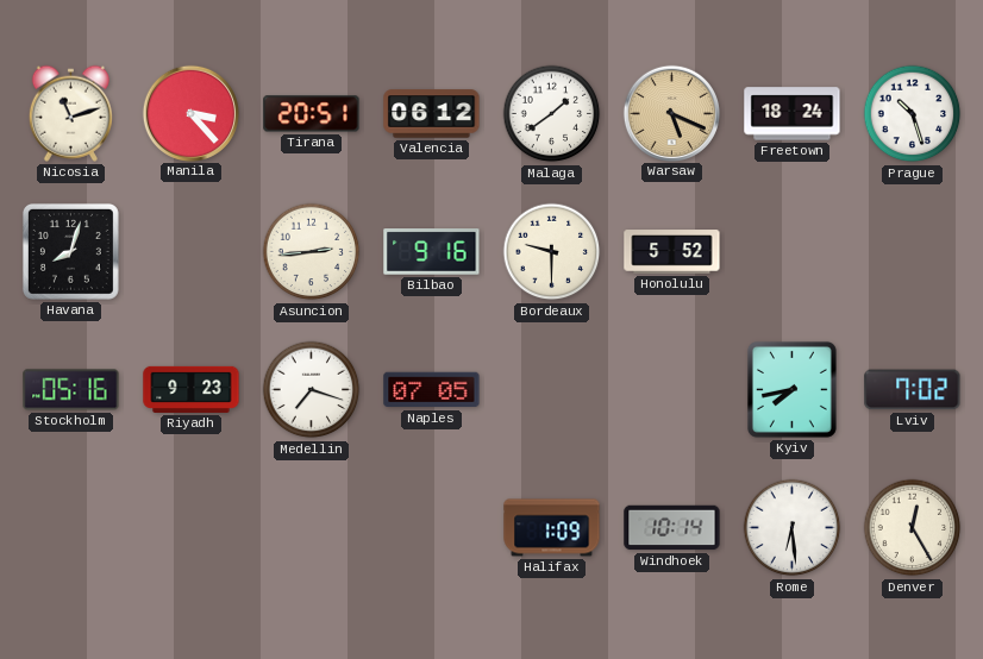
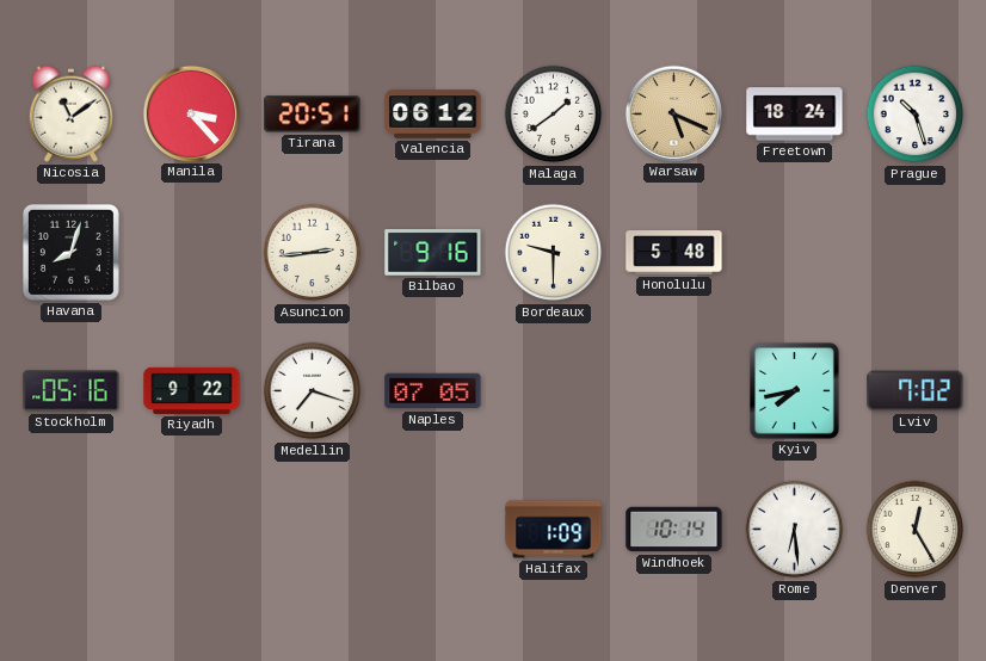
Nicosia: 11:12 -> 11:09
Honolulu: 5:52 -> 5:48
Riyadh: 9:23 -> 9:22
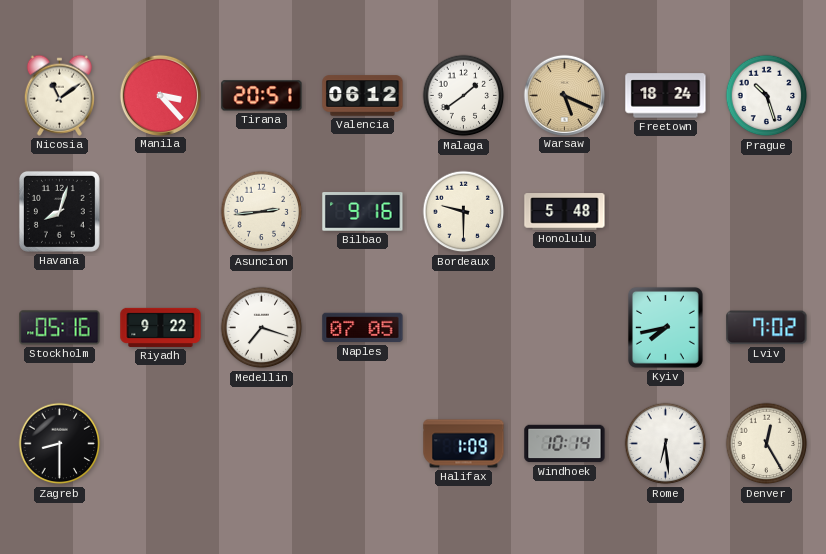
Zagreb: none -> 8:30
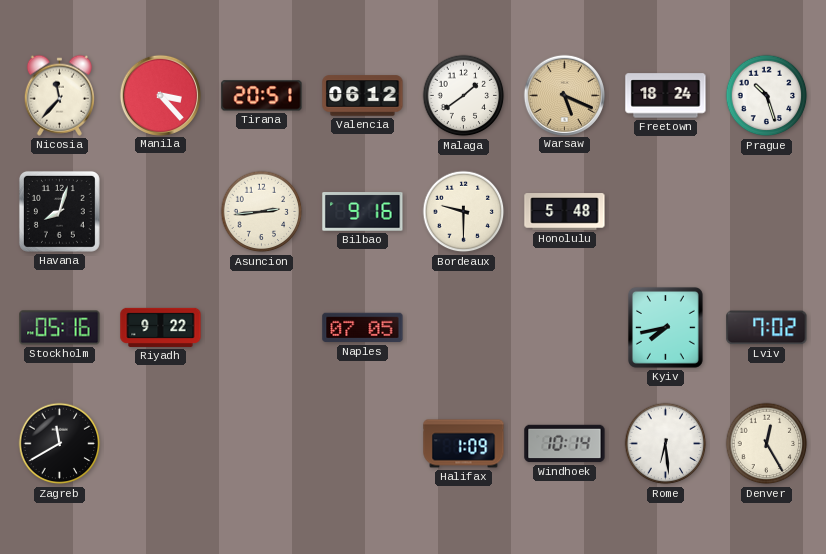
Nicosia: 11:09 -> 11:37
Medellin: 7:18 -> none
Zagreb: 8:30 -> 11:40
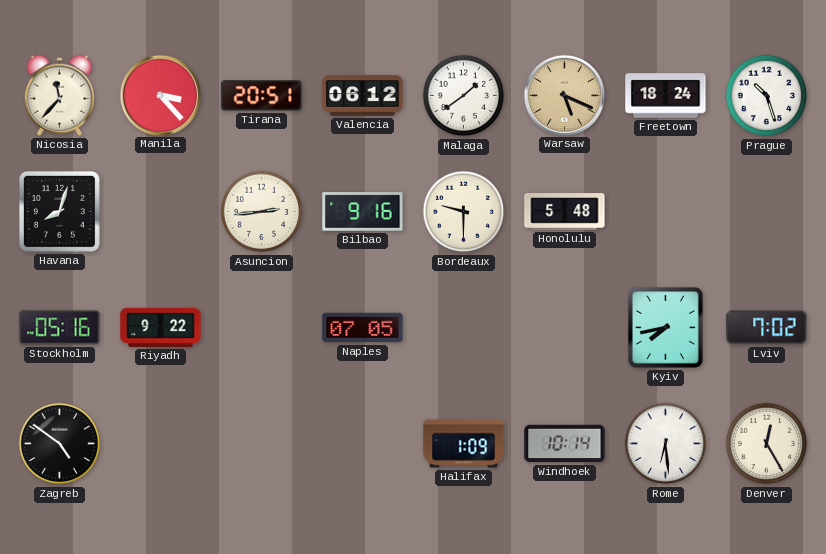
Zagreb: 11:40 -> 4:51
